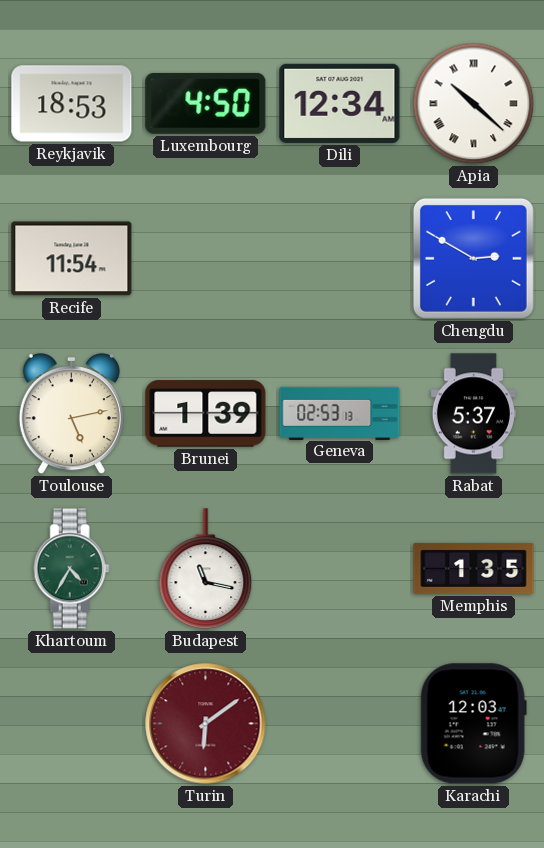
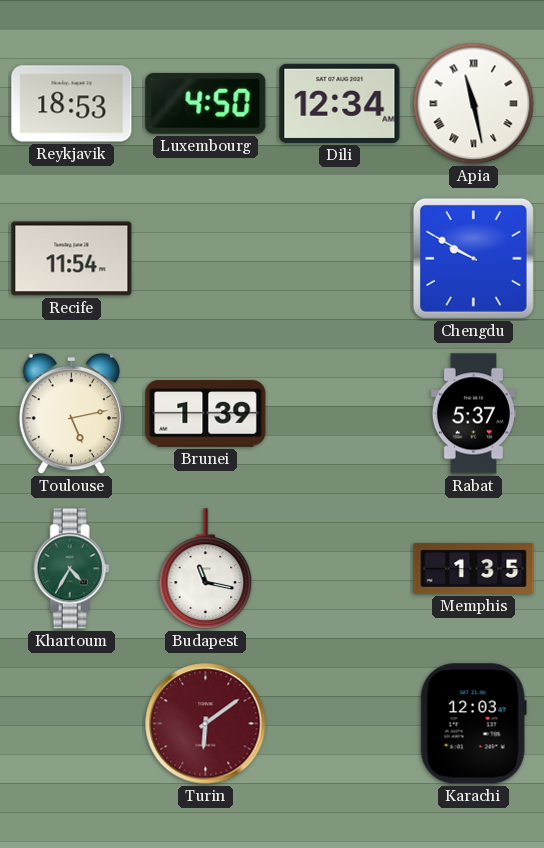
Apia: 10:22 -> 11:28
Chengdu: 2:50 -> 9:50
Geneva: 02:53 -> none
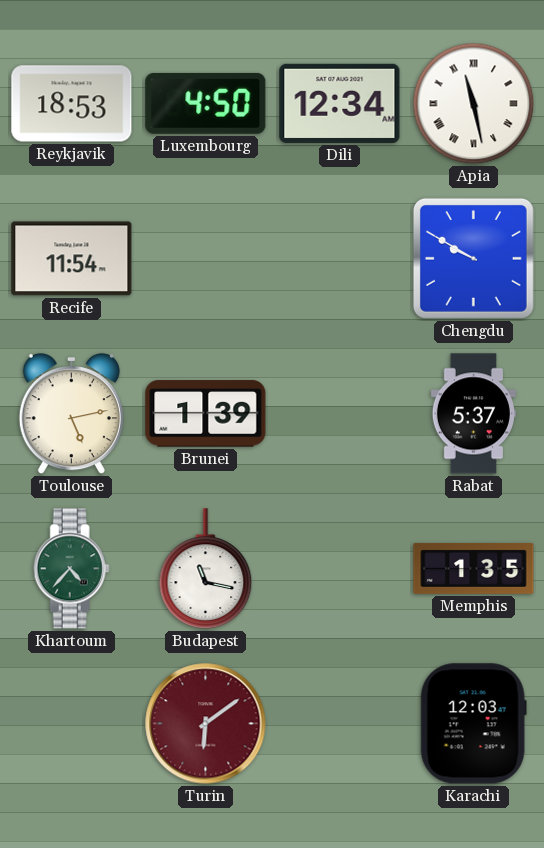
Khartoum: 4:35 -> 4:37
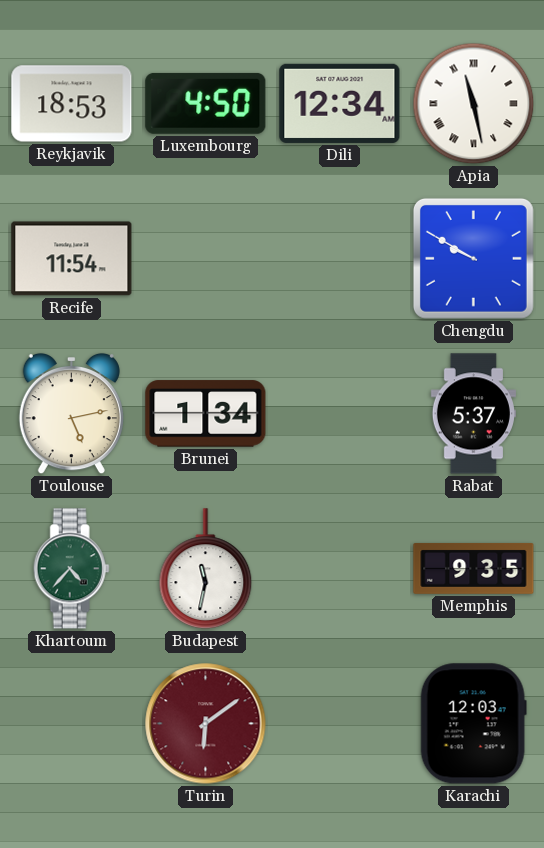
Brunei: 1:39 -> 1:34
Budapest: 11:17 -> 11:32
Memphis: 1:35 -> 9:35
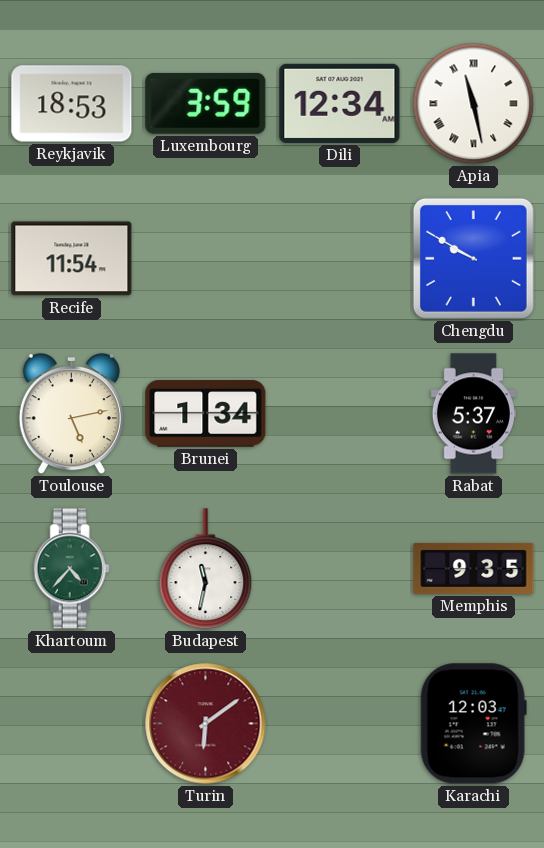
Luxembourg: 4:50 -> 3:59
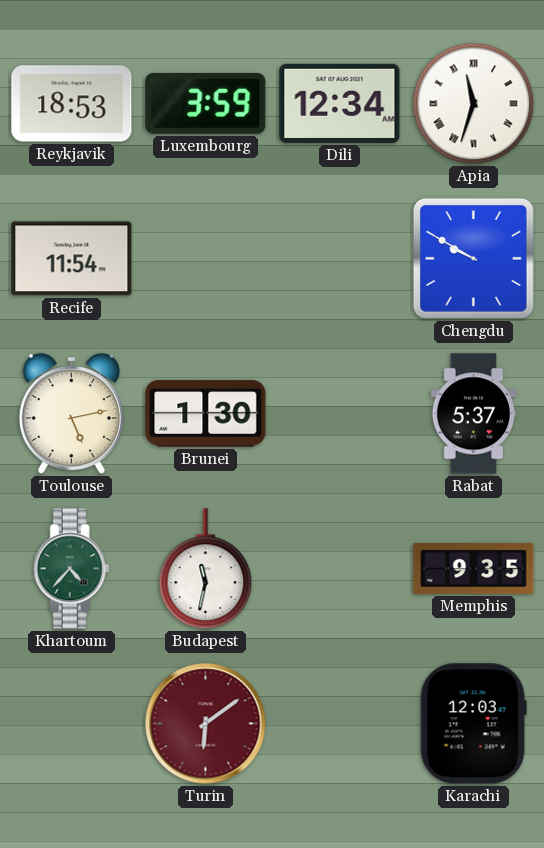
Apia: 11:28 -> 11:33
Brunei: 1:34 -> 1:30
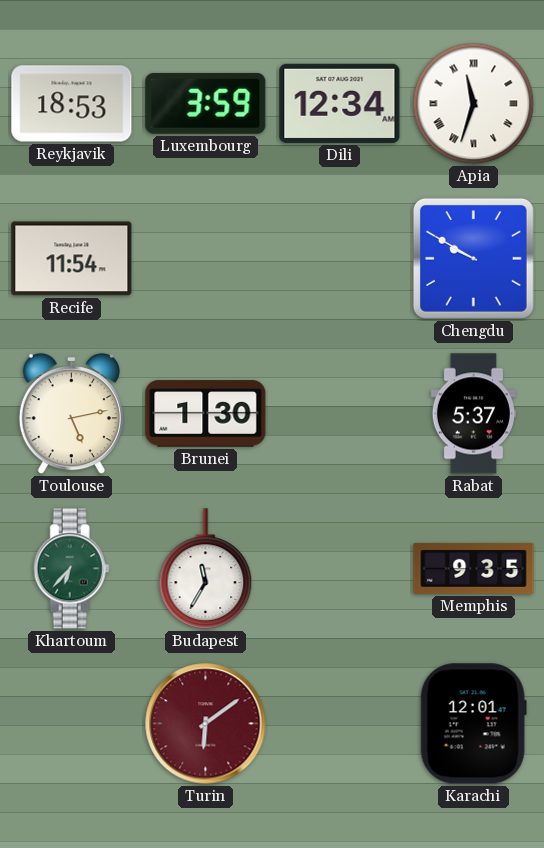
Khartoum: 4:37 -> 6:37
Budapest: 11:32 -> 11:35
Karachi: 12:03 -> 12:01
